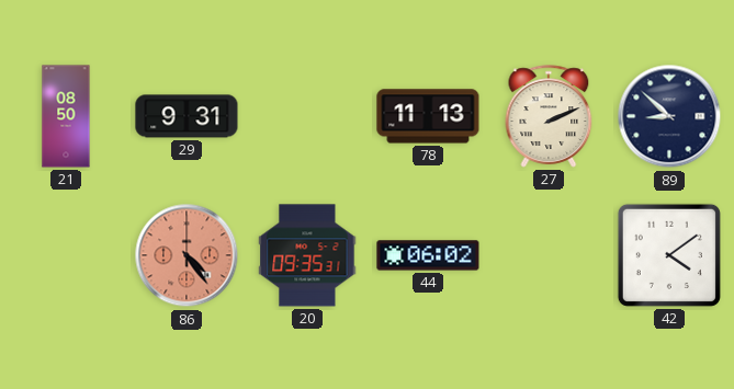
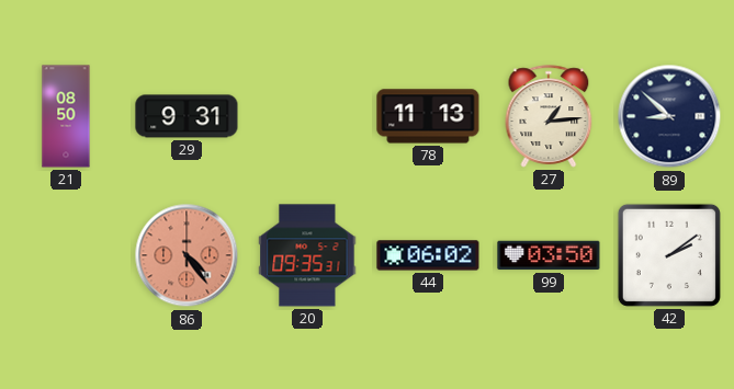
27: 2:11 -> 1:14
99: none -> 03:50
42: 4:09 -> 2:09
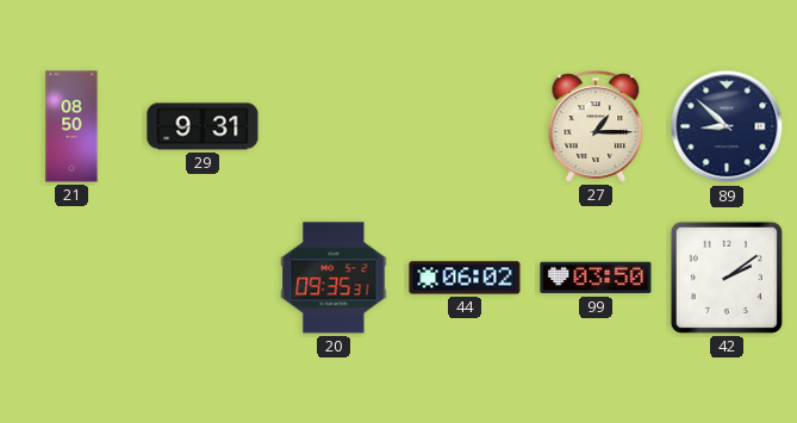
78: 11:13 -> none
27: 1:14 -> 1:15
86: 4:24 -> none
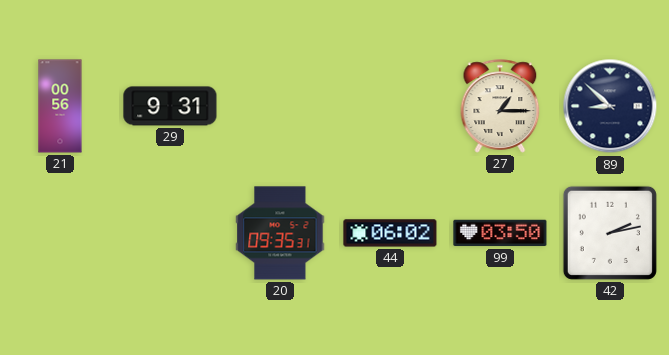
21: 08:50 -> 00:56
42: 2:09 -> 2:13
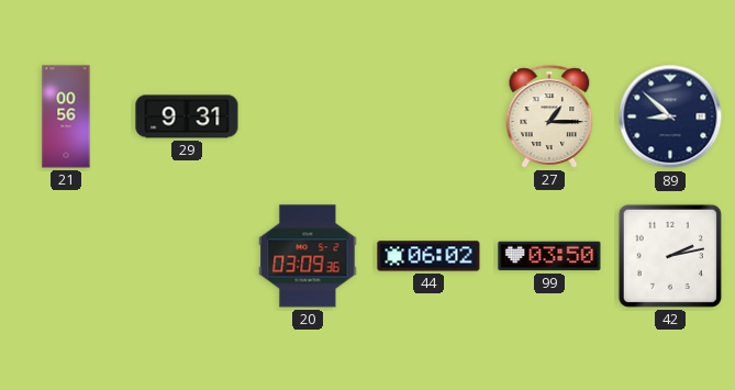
20: 09:35 -> 03:09
